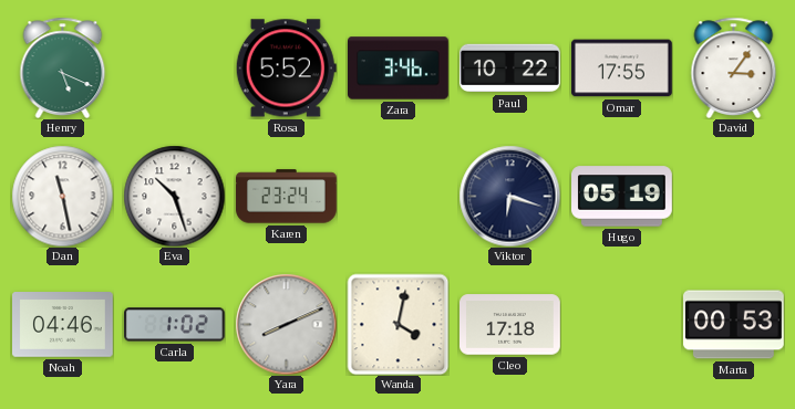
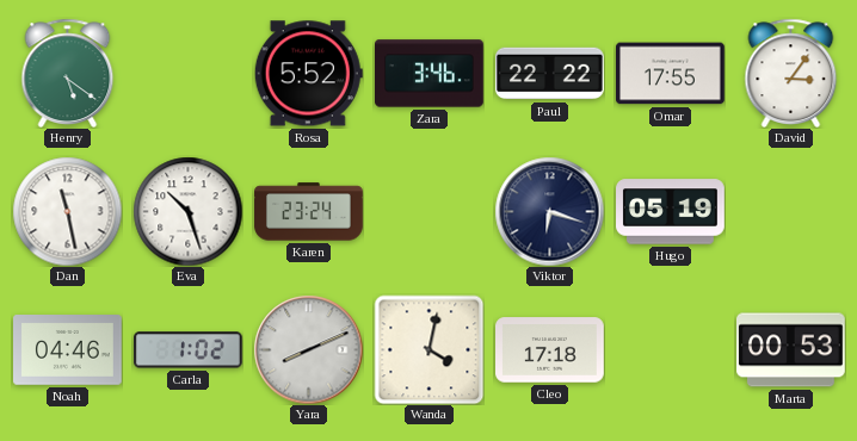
Henry: 5:19 -> 5:21
Paul: 10:22 -> 22:22
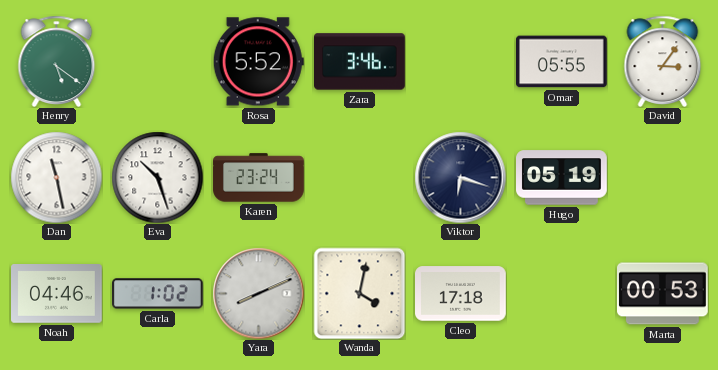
Paul: 22:22 -> none
Omar: 17:55 -> 05:55
